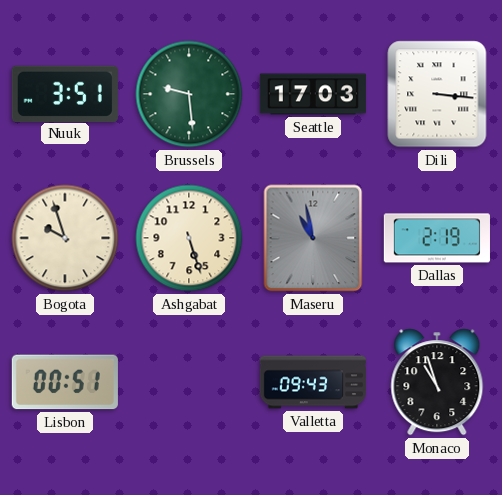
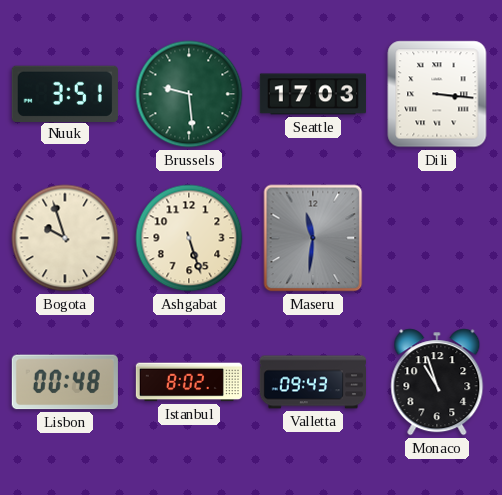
Maseru: 10:58 -> 11:31
Dallas: 2:19 -> none
Lisbon: 00:51 -> 00:48
Istanbul: none -> 8:02
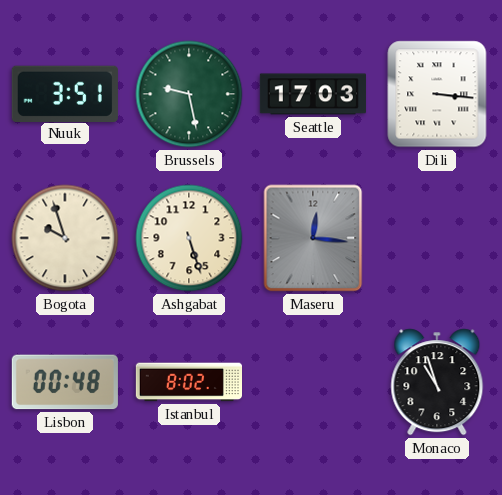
Brussels: 9:29 -> 9:28
Maseru: 11:31 -> 12:16
Valletta: 09:43 -> none
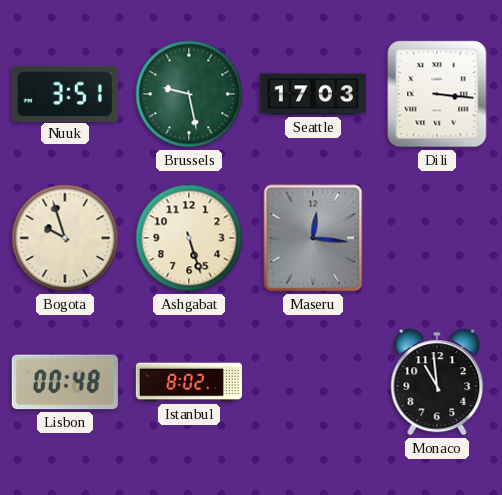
Monaco: 10:57 -> 10:59
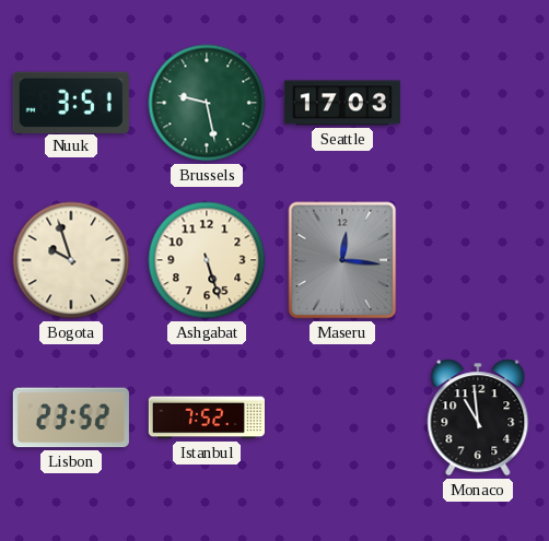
Dili: 3:16 -> none
Lisbon: 00:48 -> 23:52
Istanbul: 8:02 -> 7:52
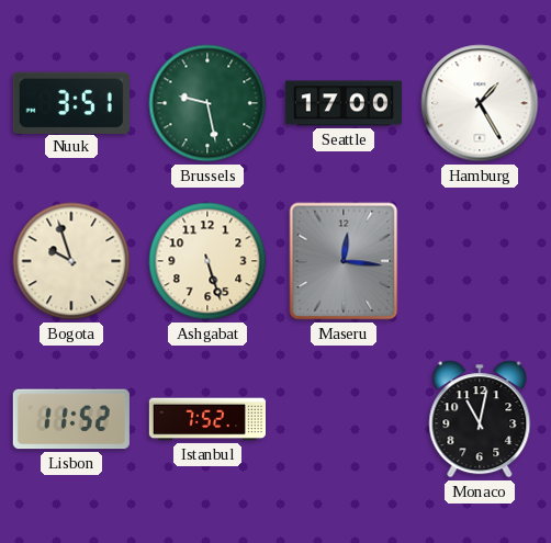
Seattle: 17:03 -> 17:00
Hamburg: none -> 1:25
Lisbon: 23:52 -> 11:52
Monaco: 10:59 -> 11:02
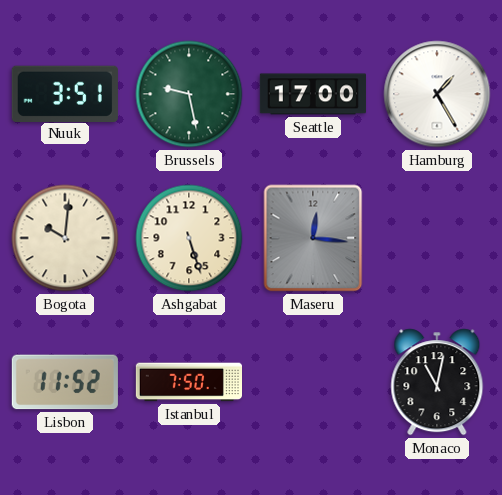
Bogota: 9:57 -> 10:01
Istanbul: 7:52 -> 7:50
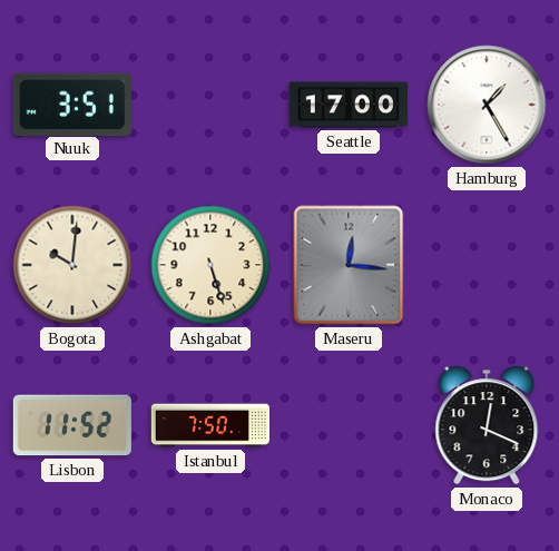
Brussels: 9:28 -> none
Monaco: 11:02 -> 12:19
